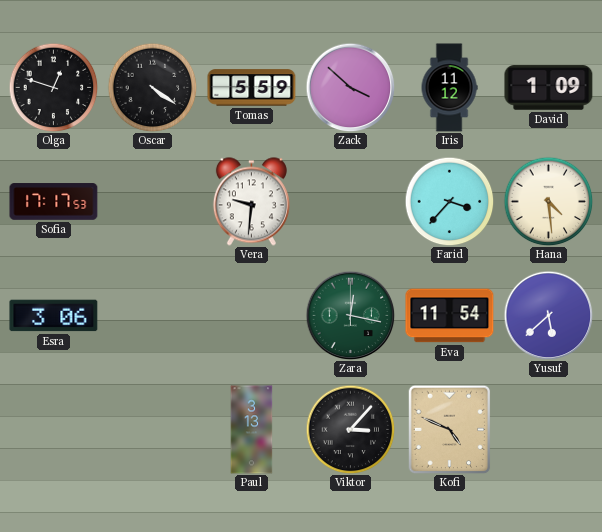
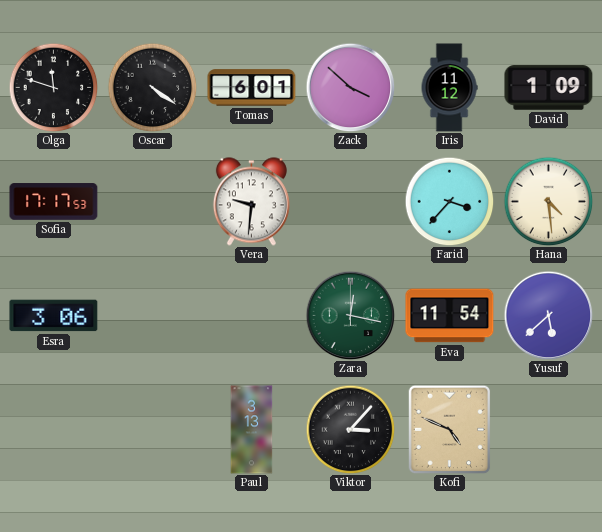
Olga: 12:48 -> 11:48
Tomas: 5:59 -> 6:01
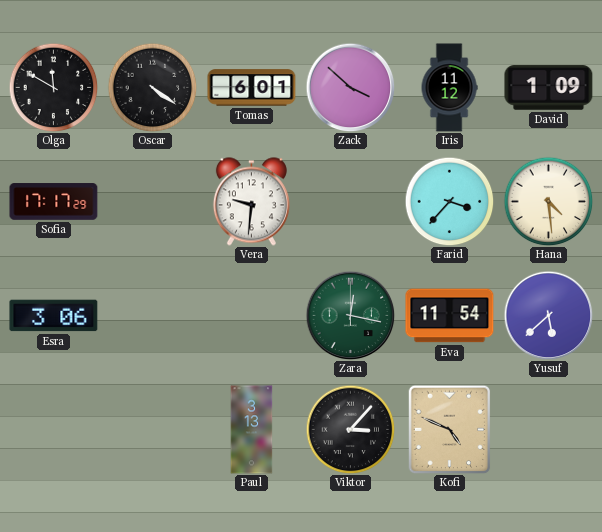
Olga: 11:48 -> 11:50
Sofia: 17:17:53 -> 17:17:29
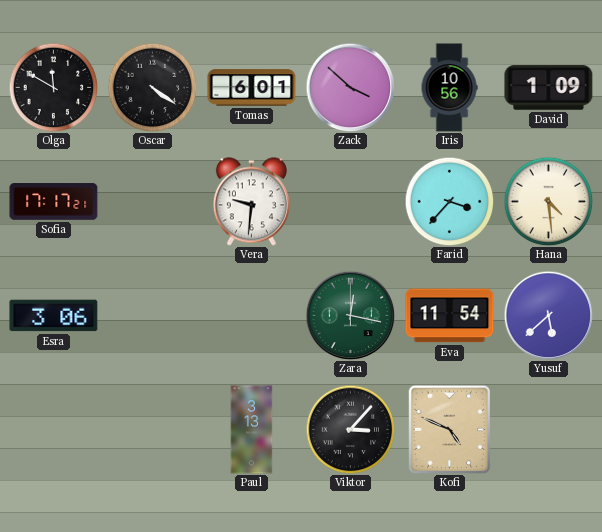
Iris: 11:12 -> 10:56
Sofia: 17:17:29 -> 17:17:21
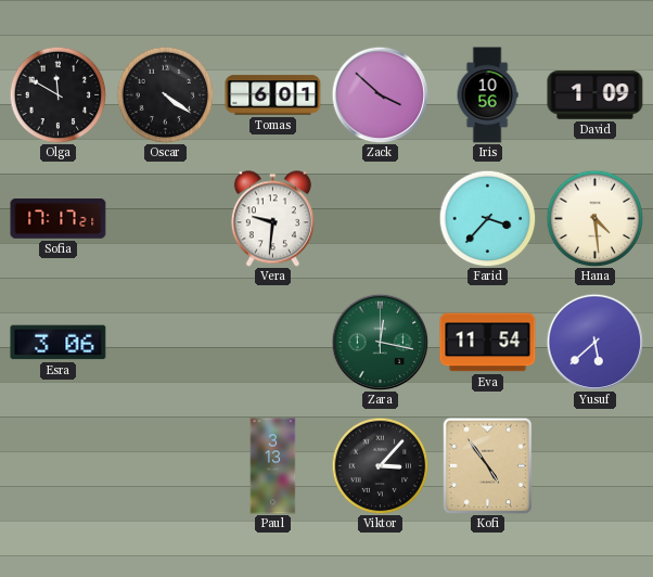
Kofi: 4:49 -> 4:54
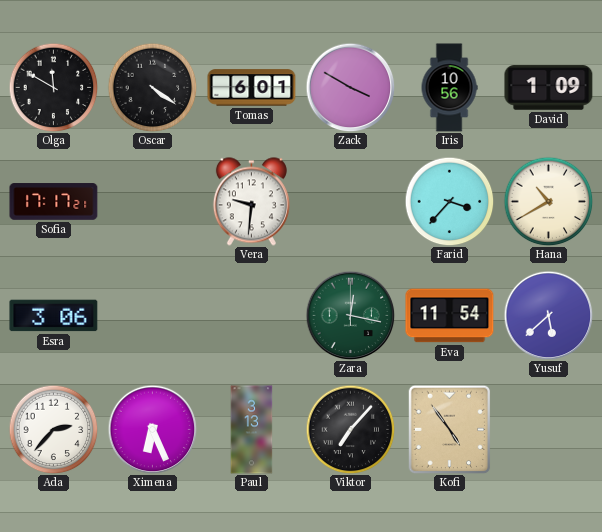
Zack: 3:52 -> 3:50
Hana: 4:29 -> 10:40
Ada: none -> 2:37
Ximena: none -> 6:26
Viktor: 3:07 -> 7:07
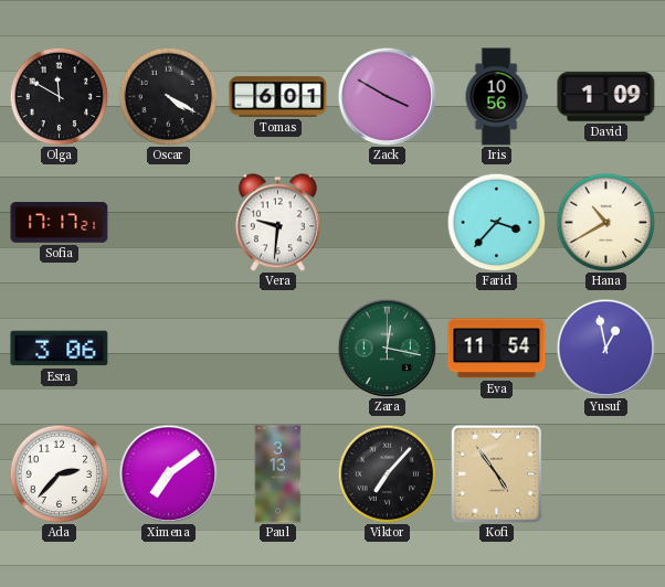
Oscar: 4:21 -> 4:20
Yusuf: 5:38 -> 12:58
Ximena: 6:26 -> 7:09
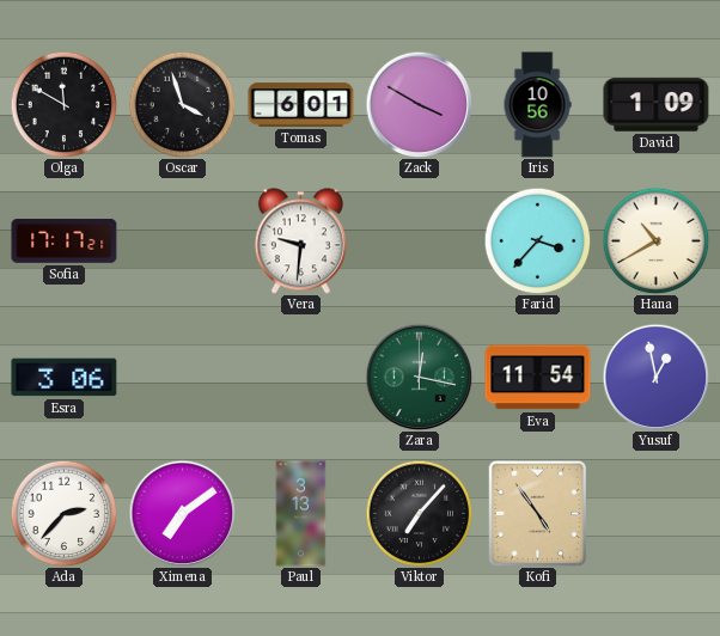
Oscar: 4:20 -> 3:57
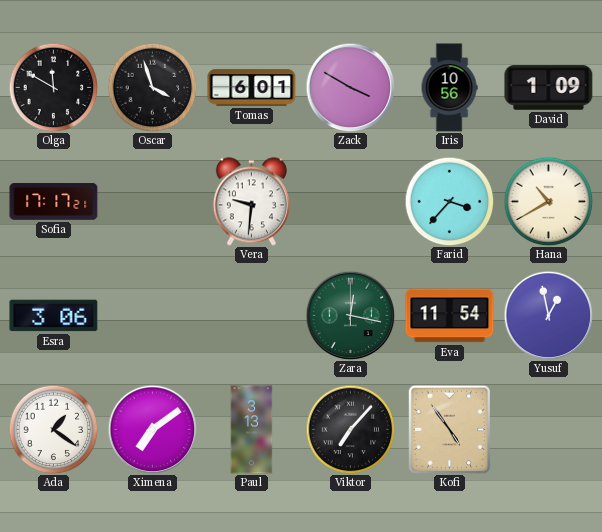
Ada: 2:37 -> 1:21
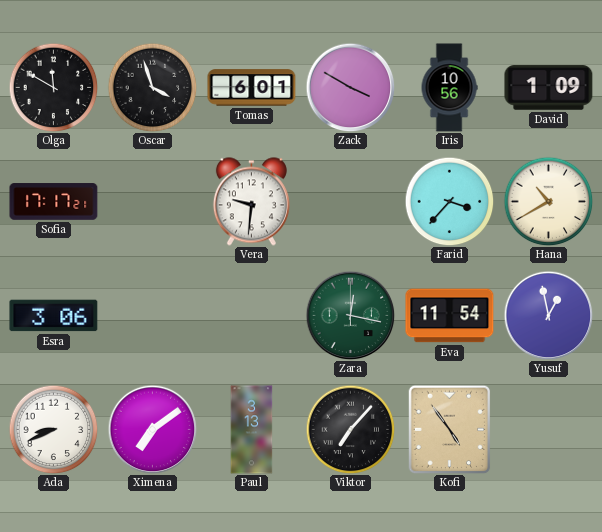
Ada: 1:21 -> 8:41
